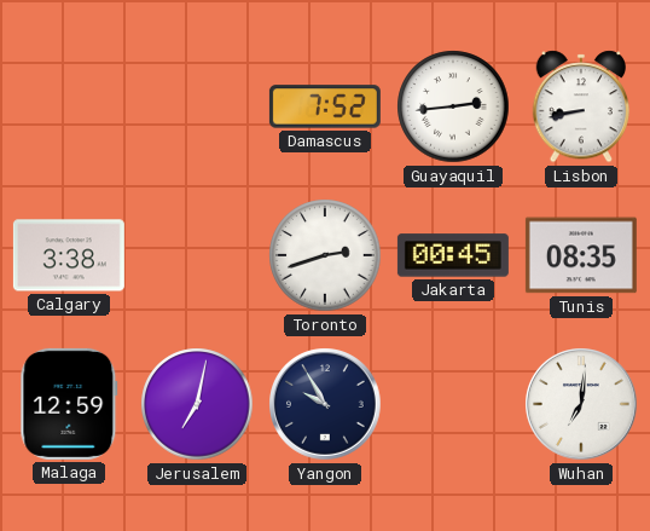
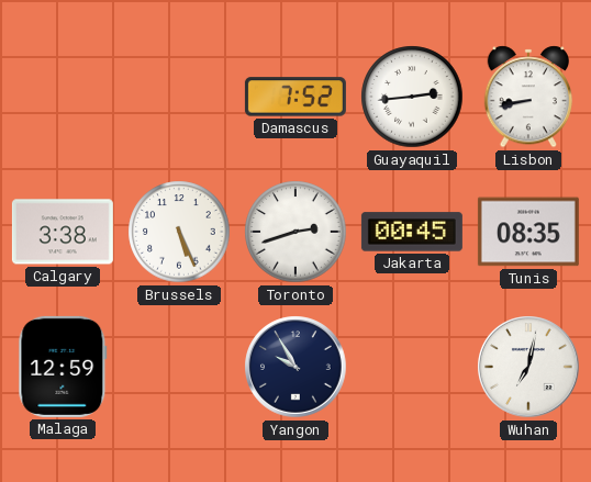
Brussels: none -> 5:26
Jerusalem: 7:02 -> none
Wuhan: 7:01 -> 7:02
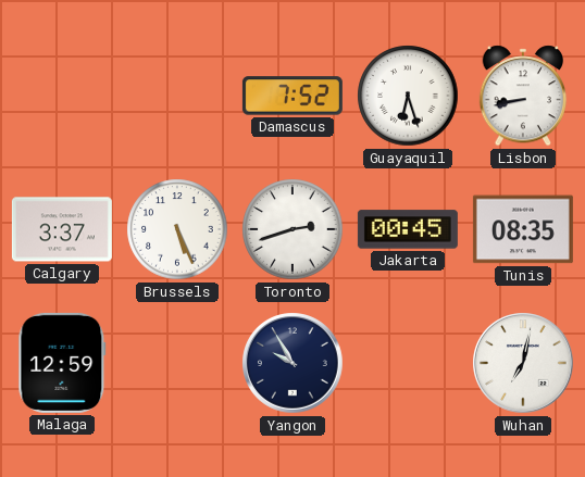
Guayaquil: 2:44 -> 6:27
Calgary: 3:38 -> 3:37
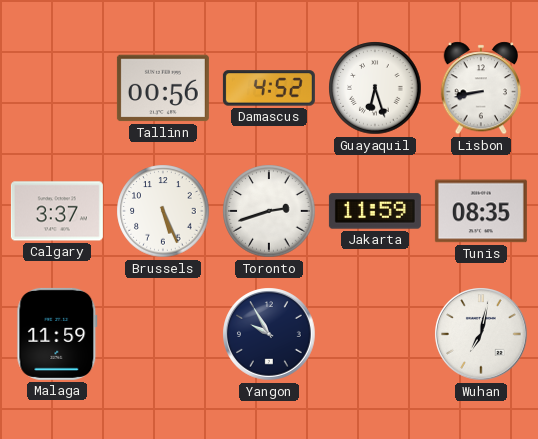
Tallinn: none -> 00:56
Damascus: 7:52 -> 4:52
Jakarta: 00:45 -> 11:59
Malaga: 12:59 -> 11:59
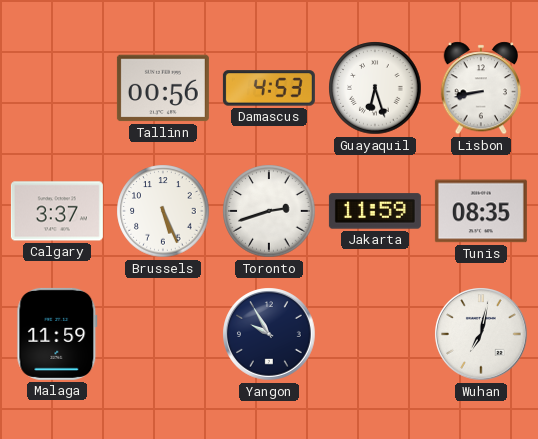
Damascus: 4:52 -> 4:53
